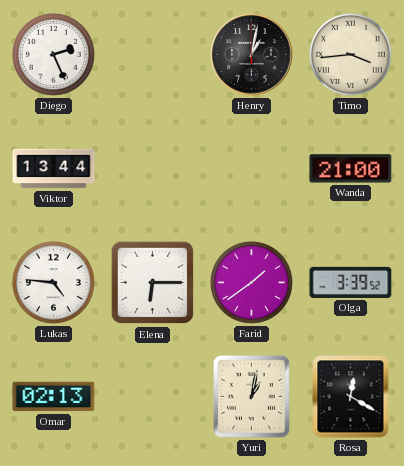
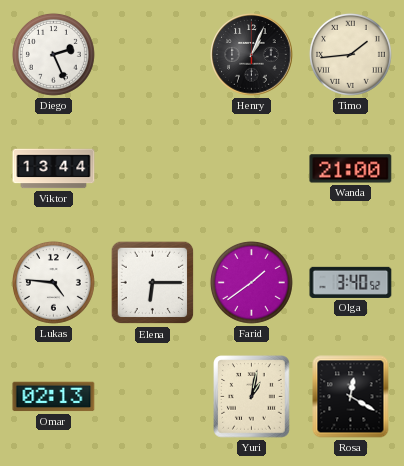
Henry: 1:02 -> 1:04
Timo: 3:44 -> 1:44
Olga: 3:39 -> 3:40
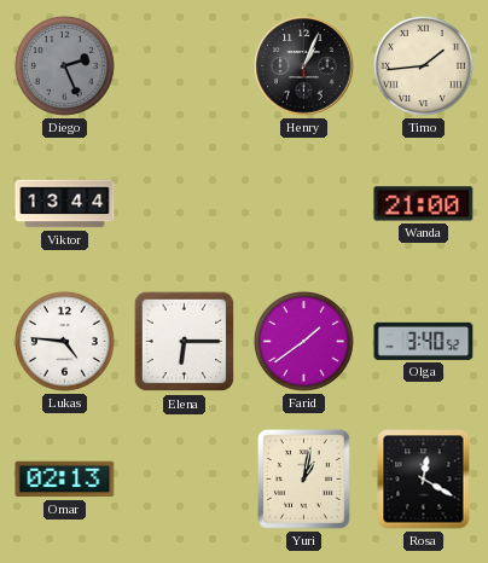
Diego dial: white -> grey
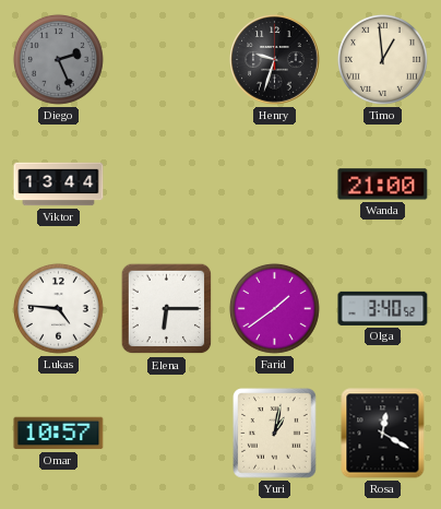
Henry: 1:04 -> 9:33
Timo: 1:44 -> 12:59
Omar: 02:13 -> 10:57
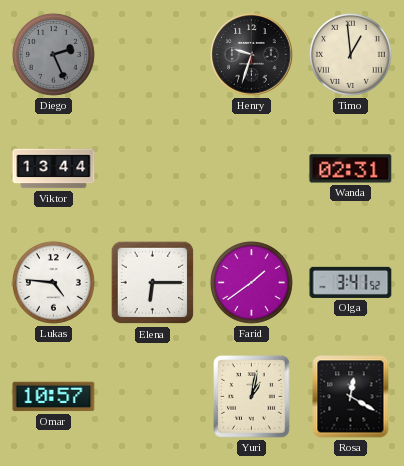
Wanda: 21:00 -> 02:31
Olga: 3:40 -> 3:41
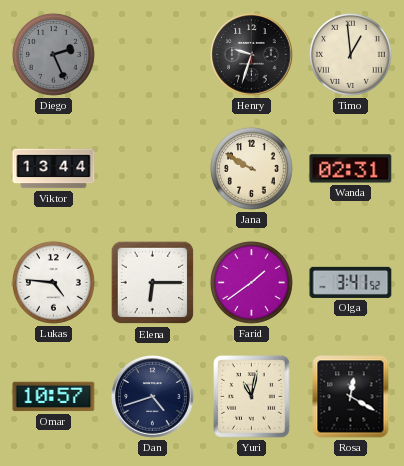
Jana: none -> 9:50
Dan: none -> 4:42
Yuri: 1:02 -> 11:02
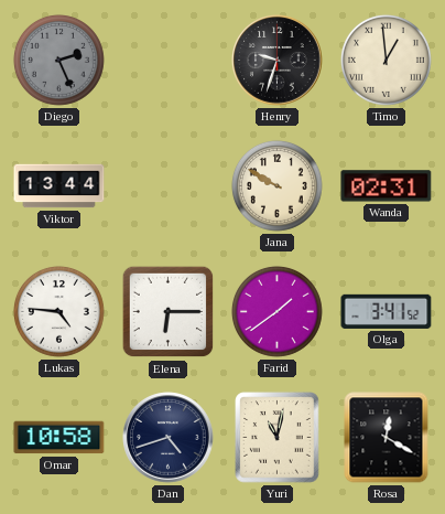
Omar: 10:57 -> 10:58
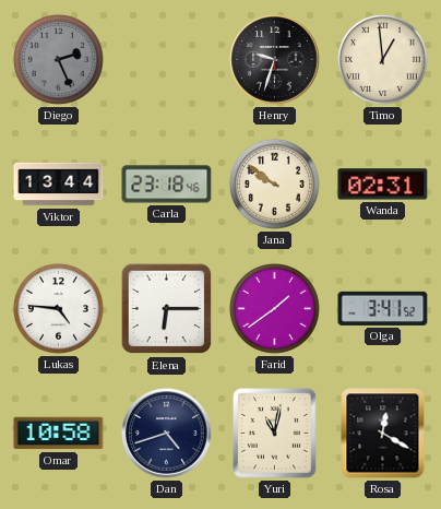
Carla: none -> 23:18
Jana: 9:50 -> 9:51
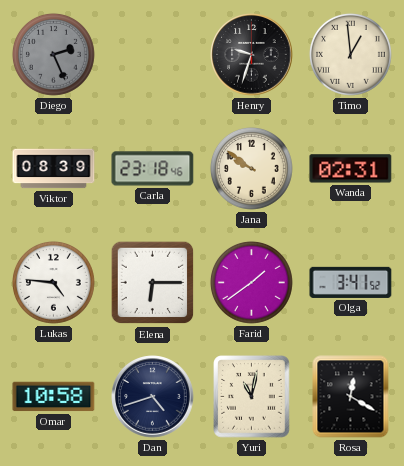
Viktor: 13:44 -> 08:39
